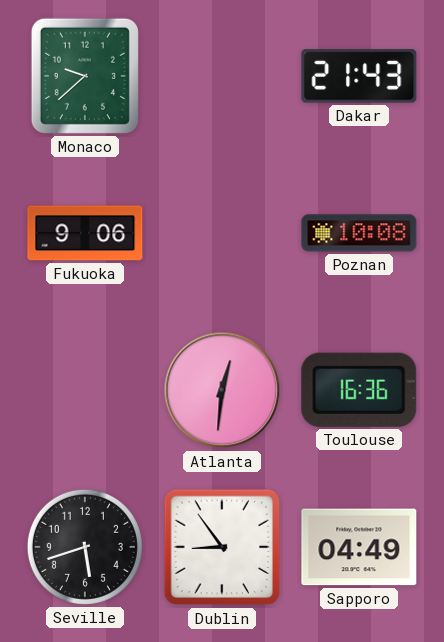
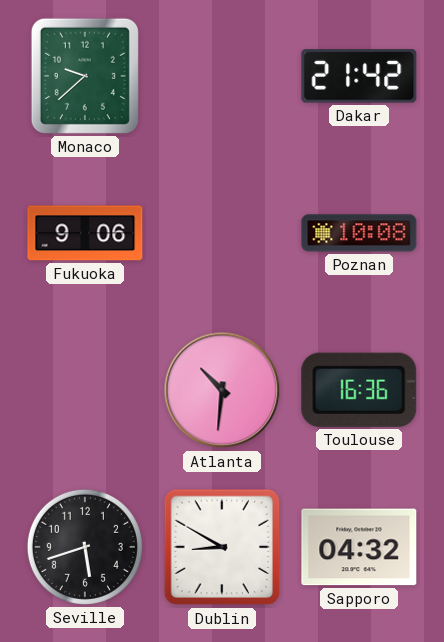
Dakar: 21:43 -> 21:42
Atlanta: 12:31 -> 10:31
Dublin: 8:54 -> 8:50
Sapporo: 04:49 -> 04:32
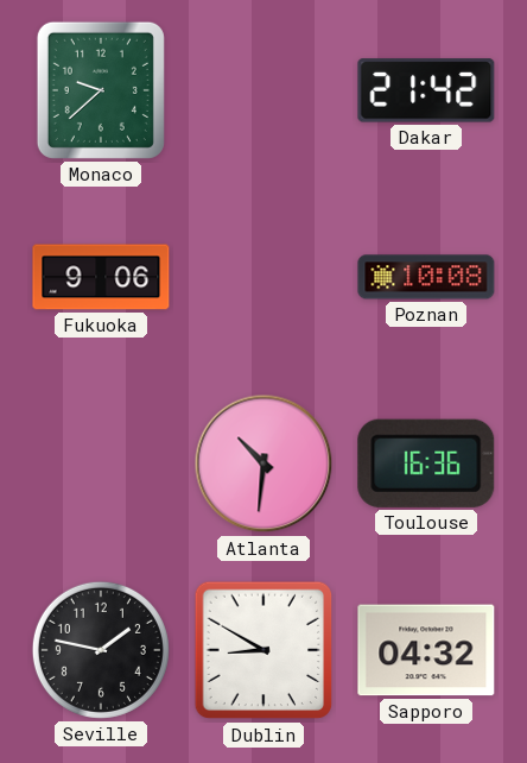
Seville: 5:42 -> 1:47
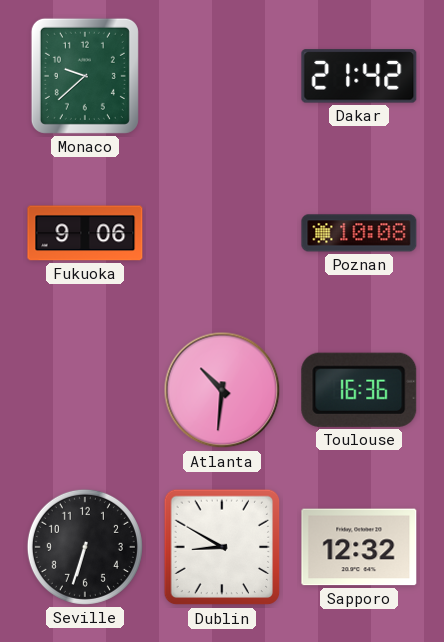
Seville: 1:47 -> 6:33
Sapporo: 04:32 -> 12:32
